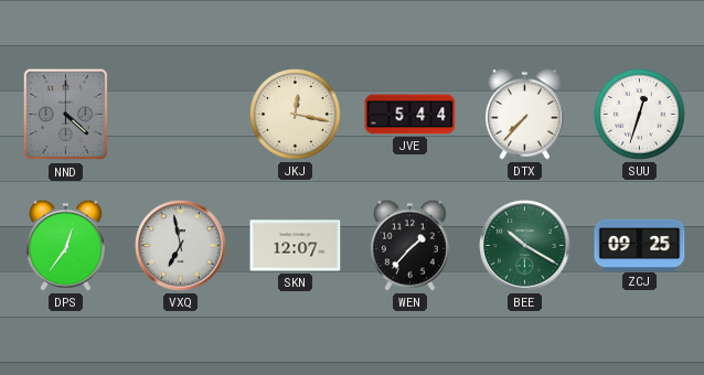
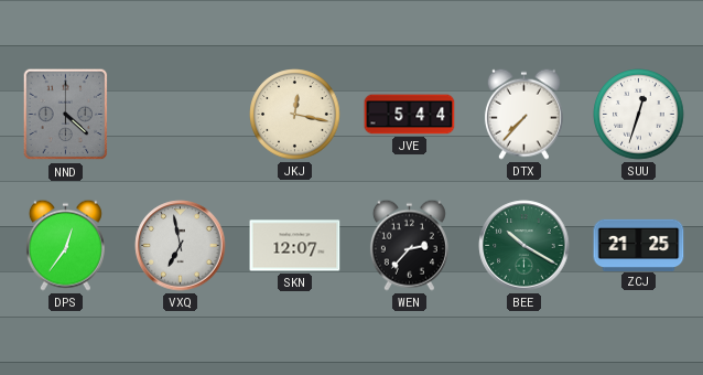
WEN: 1:37 -> 2:37
ZCJ: 09:25 -> 21:25
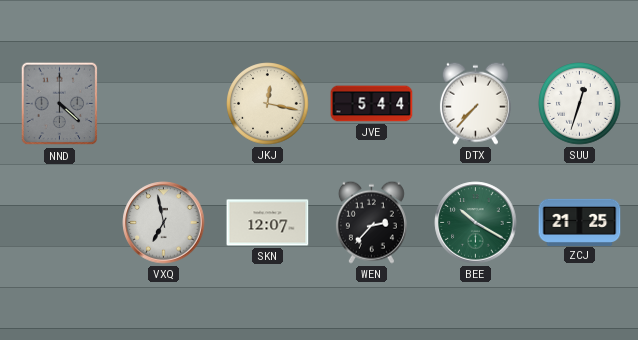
DPS: 12:36 -> none
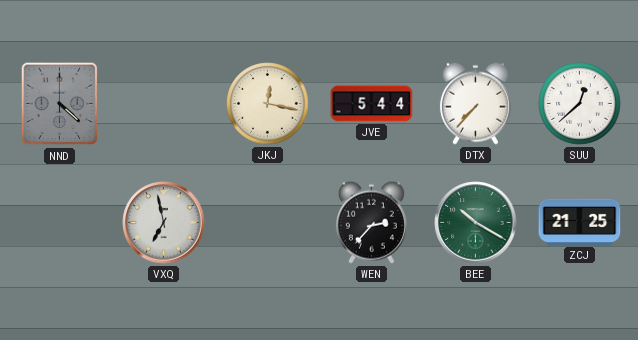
SUU: 12:33 -> 12:38
SKN: 12:07 -> none
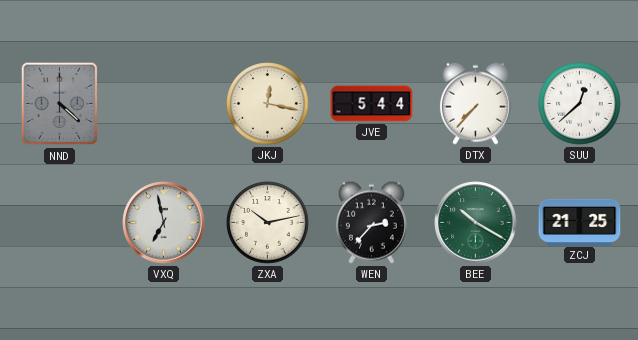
ZXA: none -> 10:13
